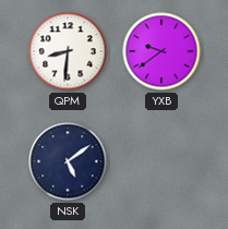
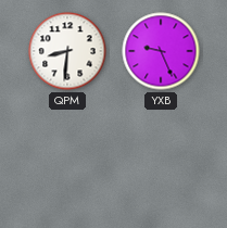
YXB: 9:39 -> 9:26
NSK: 5:09 -> none
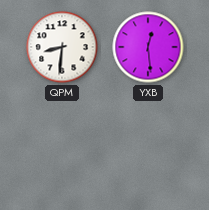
YXB: 9:26 -> 12:29
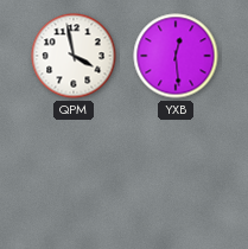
QPM: 8:31 -> 3:58
